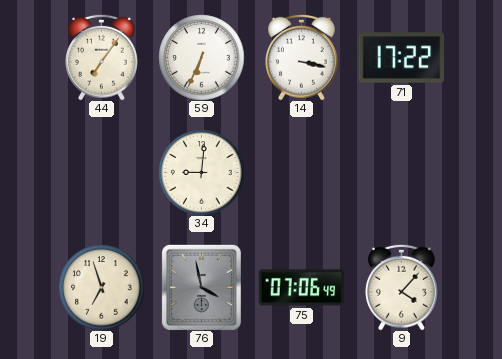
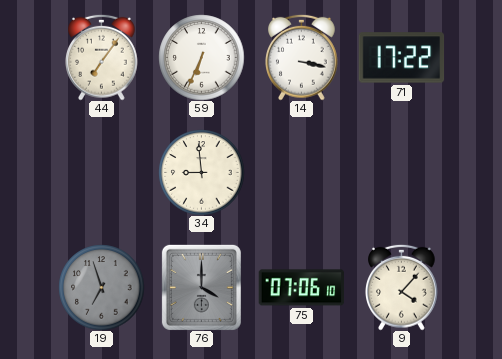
34: 9:01 -> 8:59
19 dial: cream -> grey
76: 3:58 -> 4:00
75: 07:06:49 -> 07:06:10
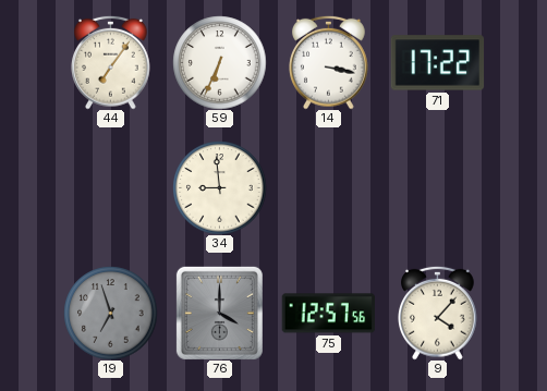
75: 07:06 -> 12:57
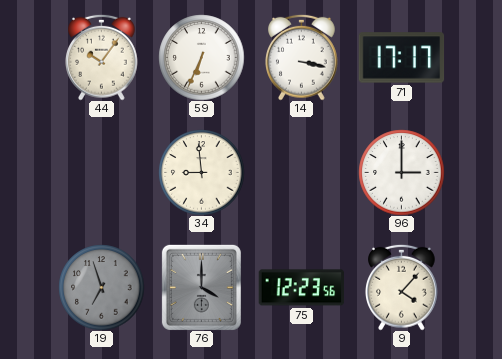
44: 7:06 -> 10:06
71: 17:22 -> 17:17
96: none -> 3:00
75: 12:57 -> 12:23
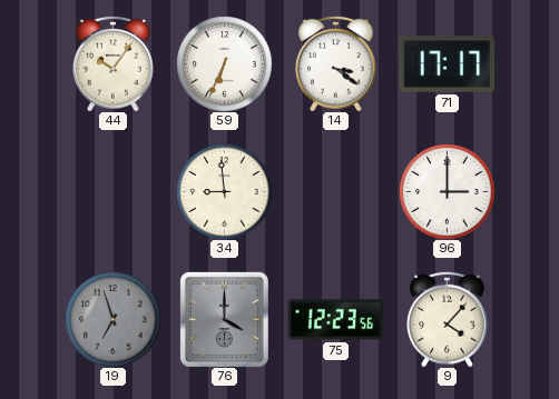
14: 3:17 -> 3:21
